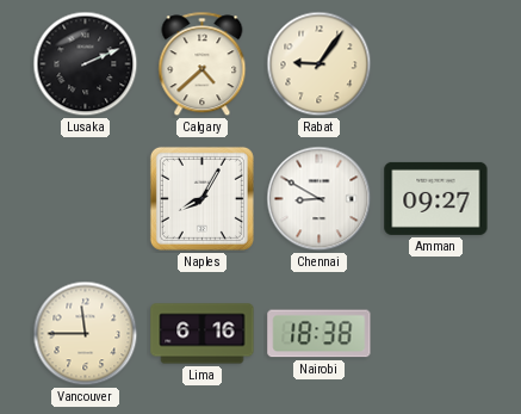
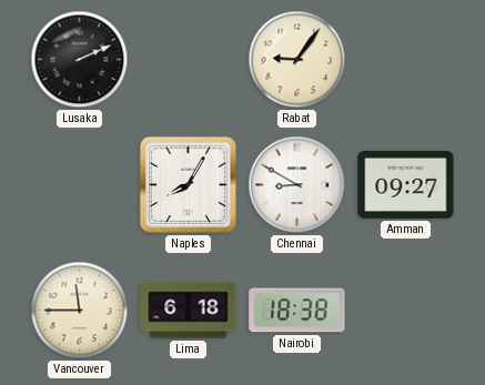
Calgary: 4:38 -> none
Lima: 6:16 -> 6:18
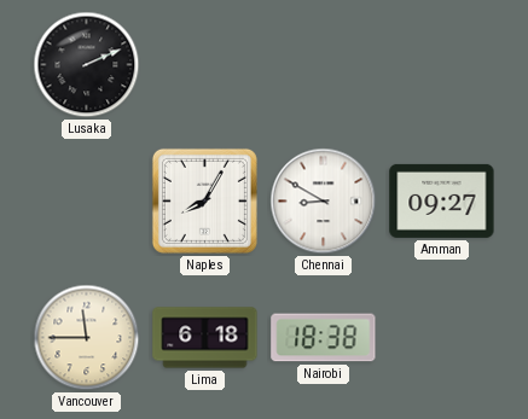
Rabat: 9:06 -> none
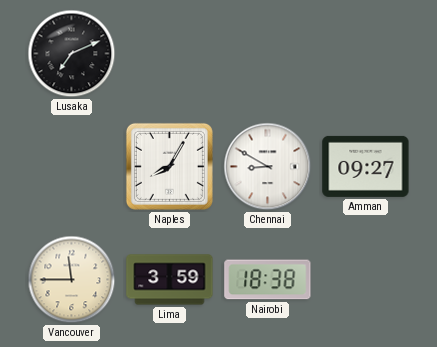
Lusaka: 2:11 -> 7:11
Lima: 6:18 -> 3:59
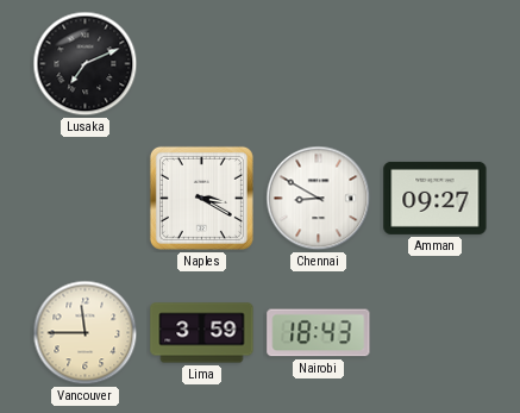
Naples: 8:05 -> 3:20
Nairobi: 18:38 -> 18:43
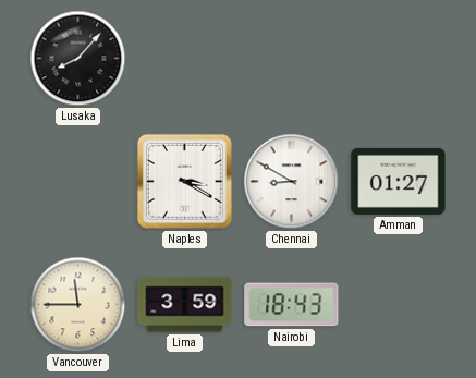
Lusaka: 7:11 -> 8:07
Amman: 09:27 -> 01:27
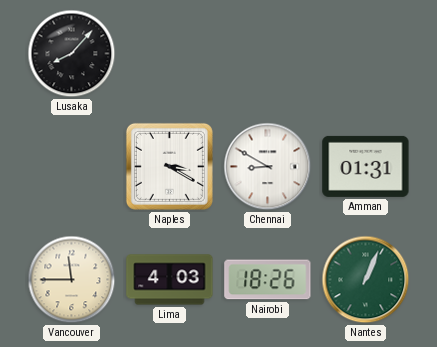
Amman: 01:27 -> 01:31
Lima: 3:59 -> 4:03
Nairobi: 18:43 -> 18:26
Nantes: none -> 1:04
